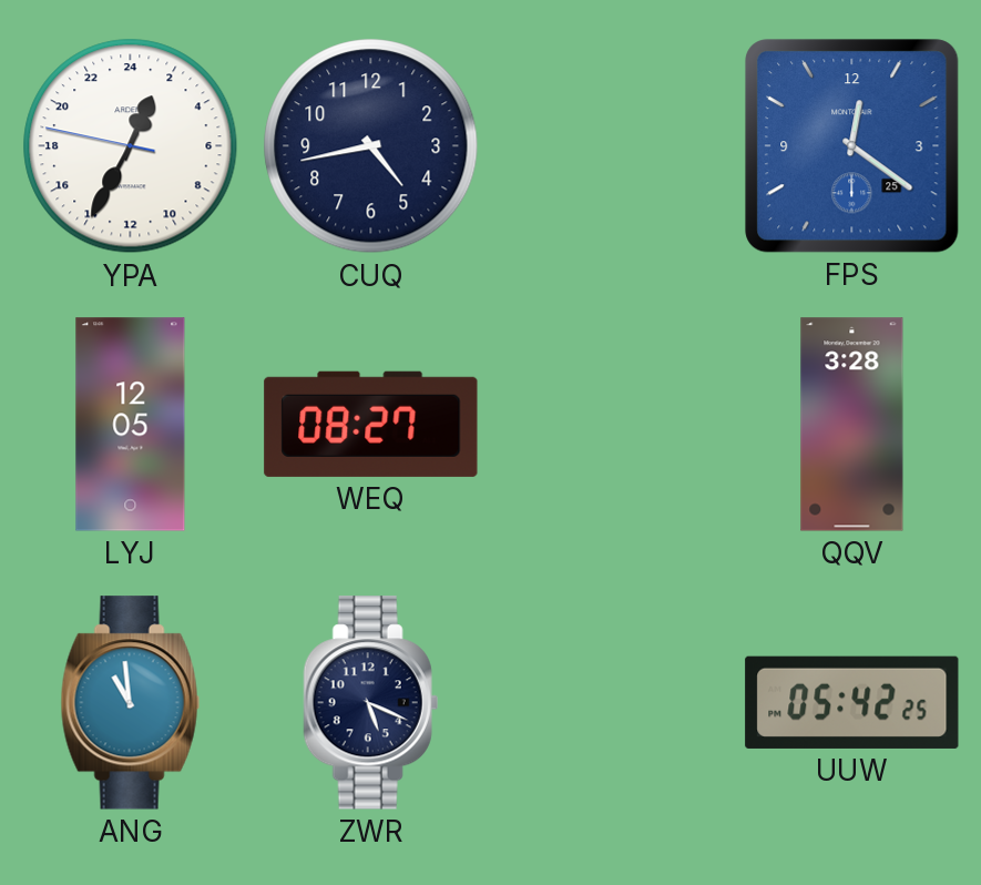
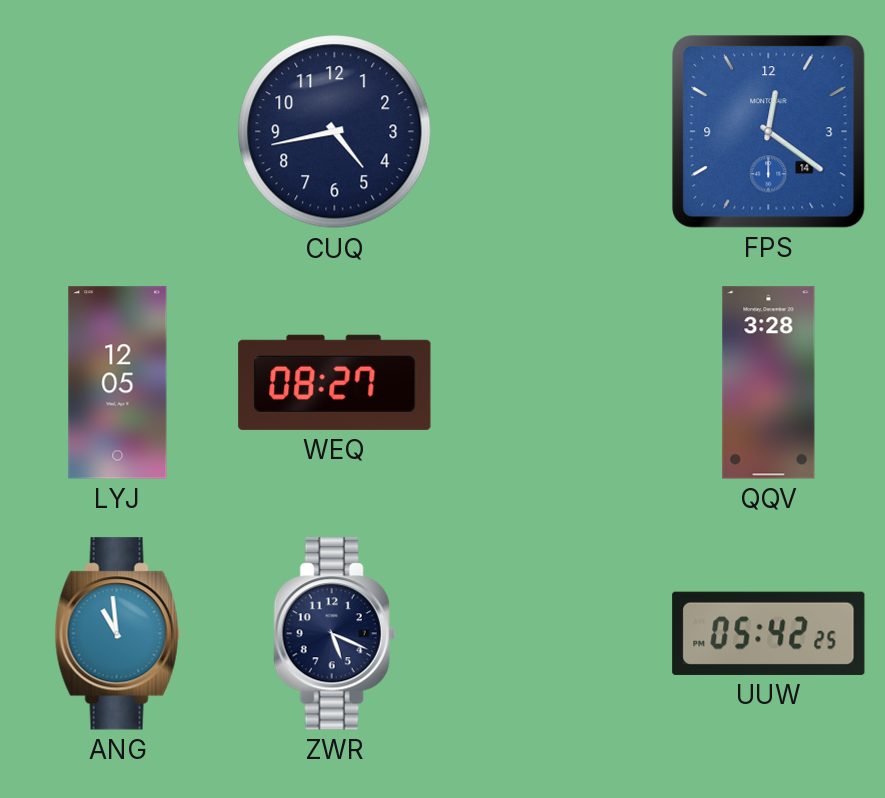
YPA: 1:34 -> none
FPS date: 25 -> 14
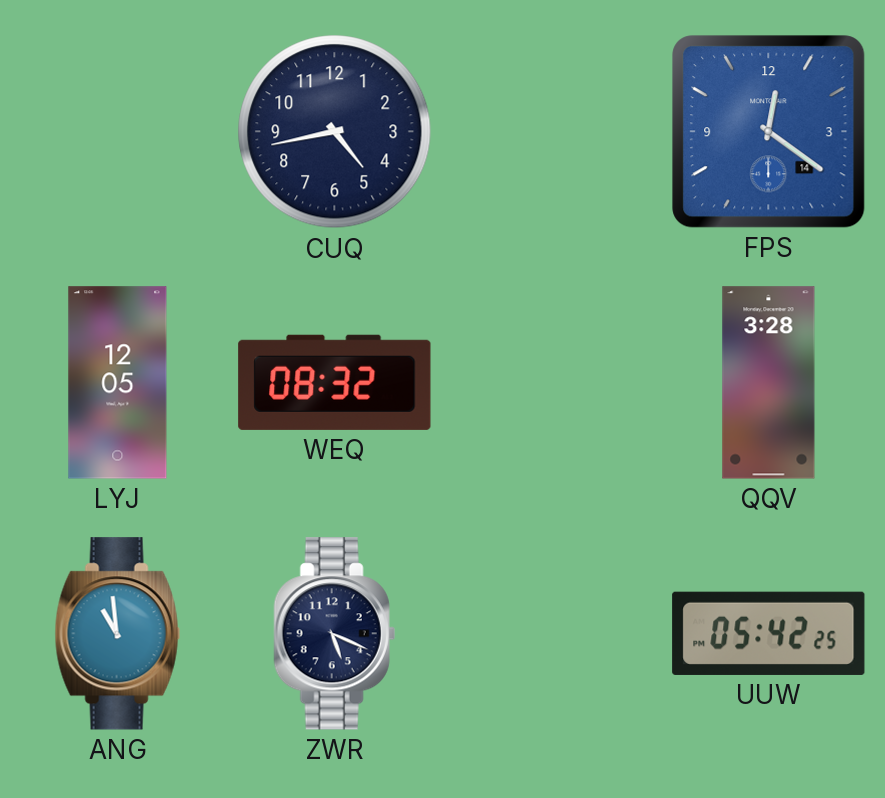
WEQ: 08:27 -> 08:32
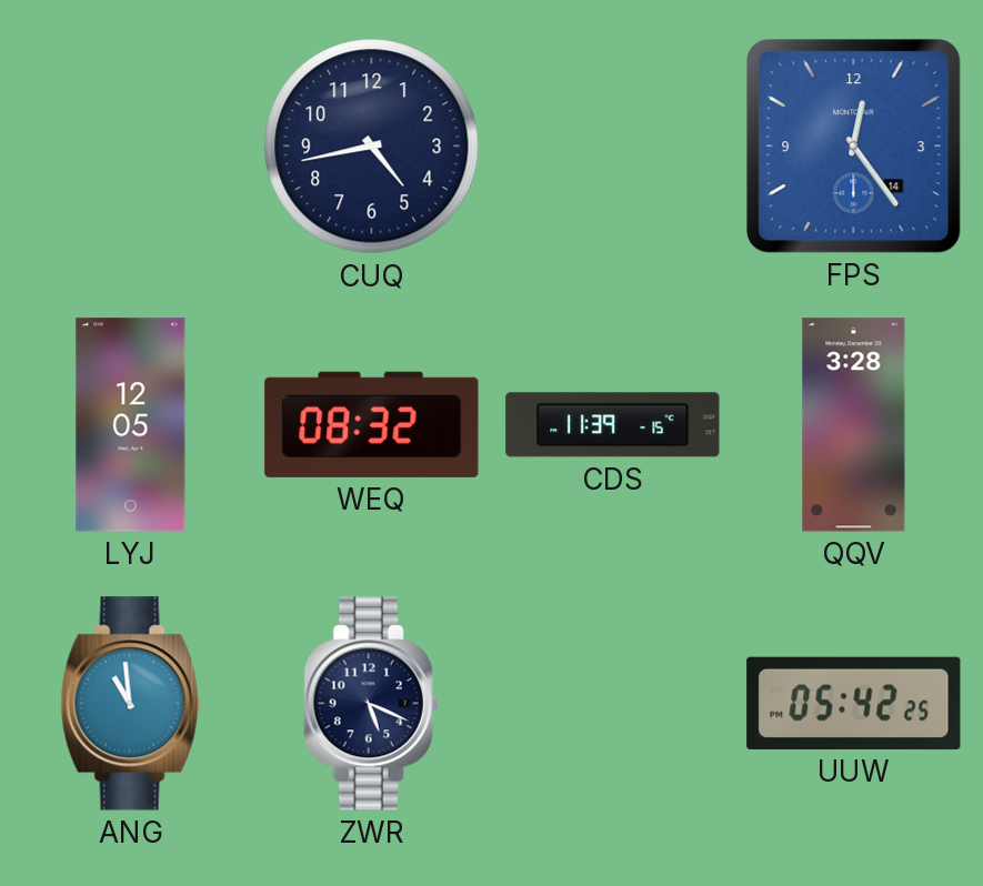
FPS: 12:21 -> 12:24
CDS: none -> 11:39
